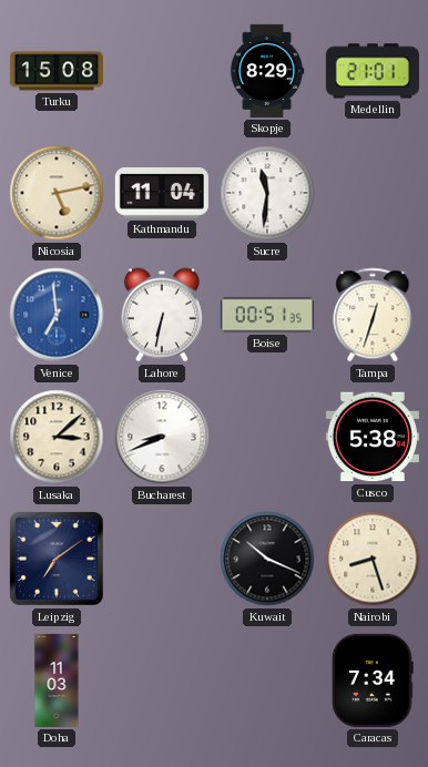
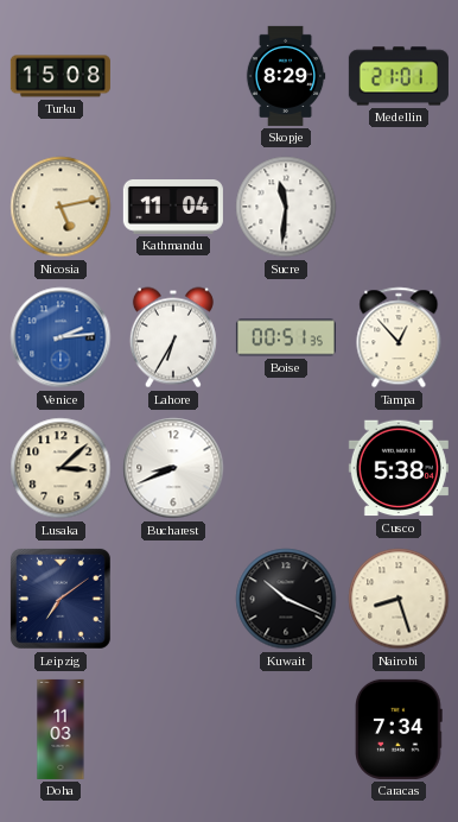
Venice: 6:59 -> 2:14
Lahore: 6:32 -> 6:35
Tampa: 12:33 -> 12:53
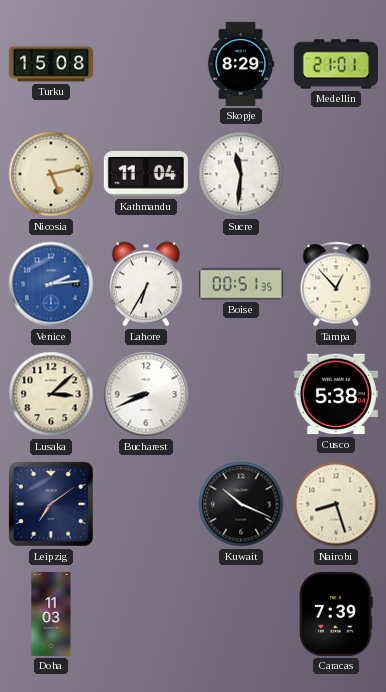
Caracas: 7:34 -> 7:39
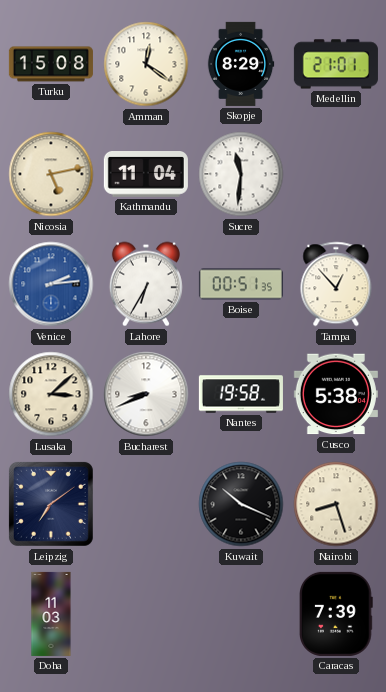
Amman: none -> 12:21
Nantes: none -> 19:58
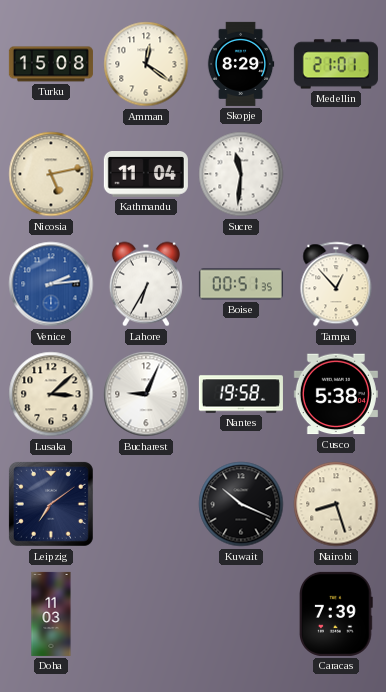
Bucharest: 8:41 -> 9:04
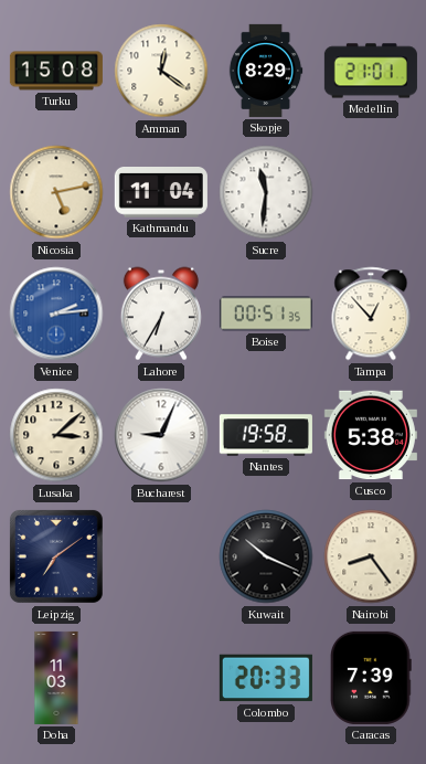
Nairobi: 8:27 -> 8:24
Colombo: none -> 20:33
